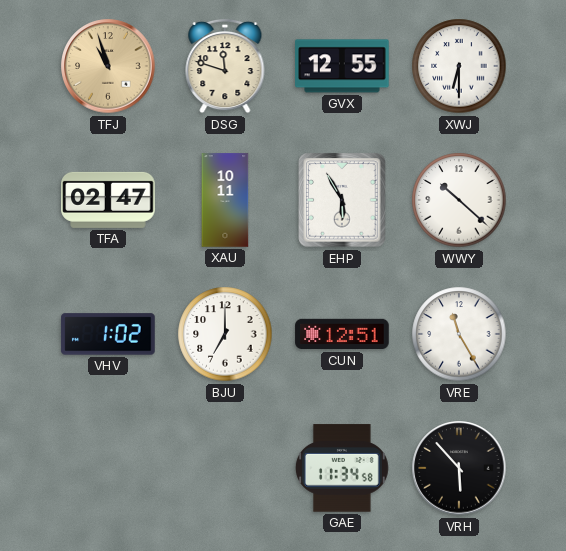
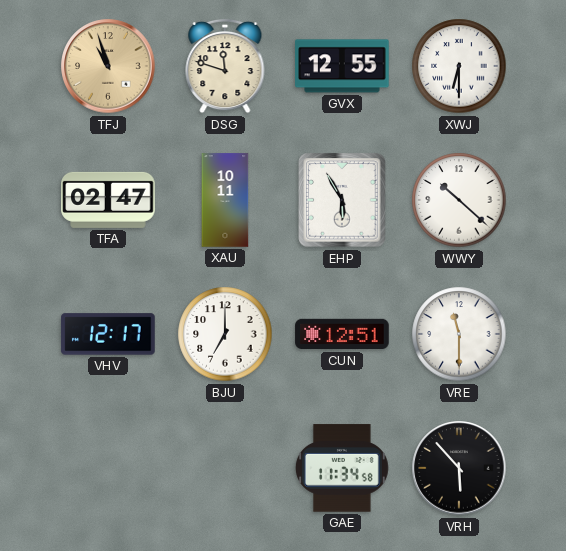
VHV: 1:02 -> 12:17
VRE: 11:25 -> 11:30
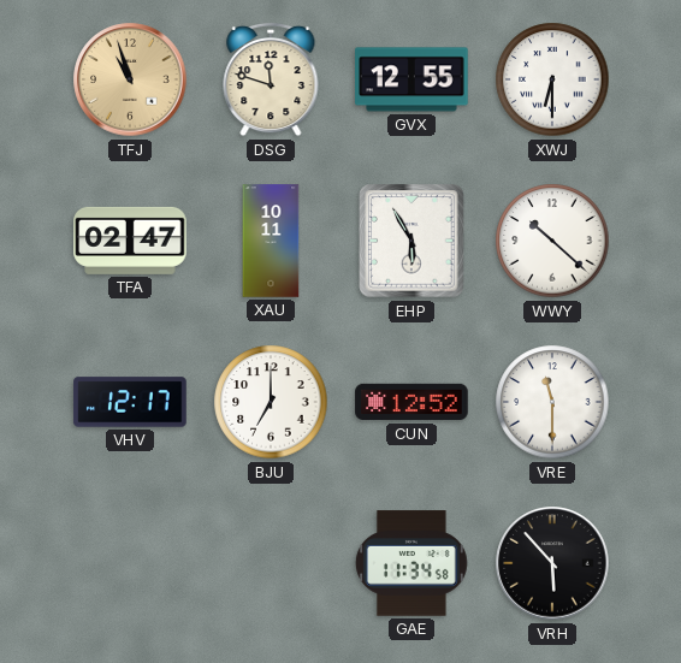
CUN: 12:51 -> 12:52
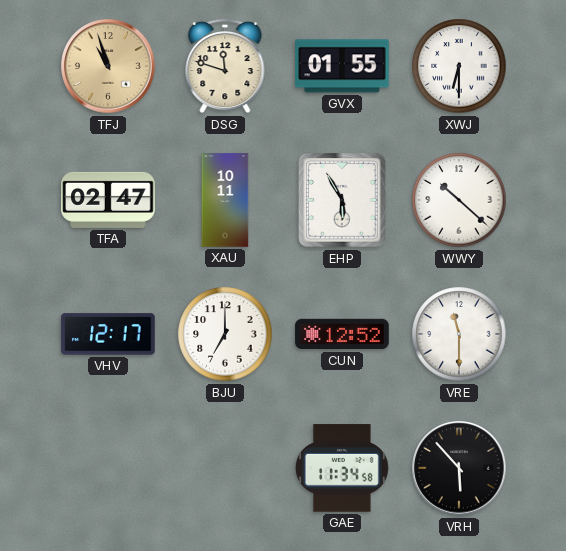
GVX: 12:55 -> 01:55
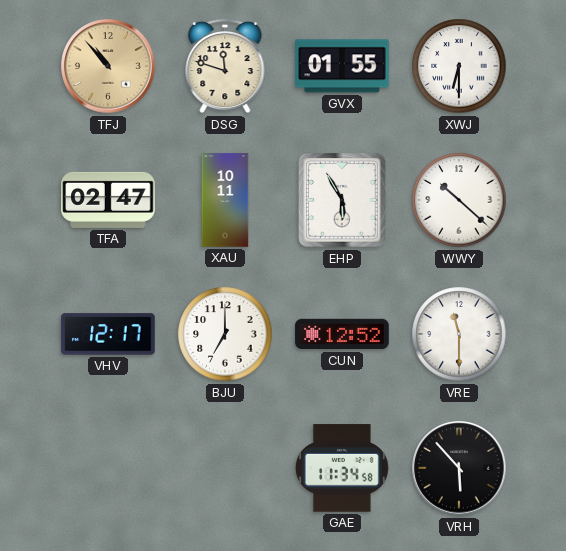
TFJ: 10:57 -> 10:53
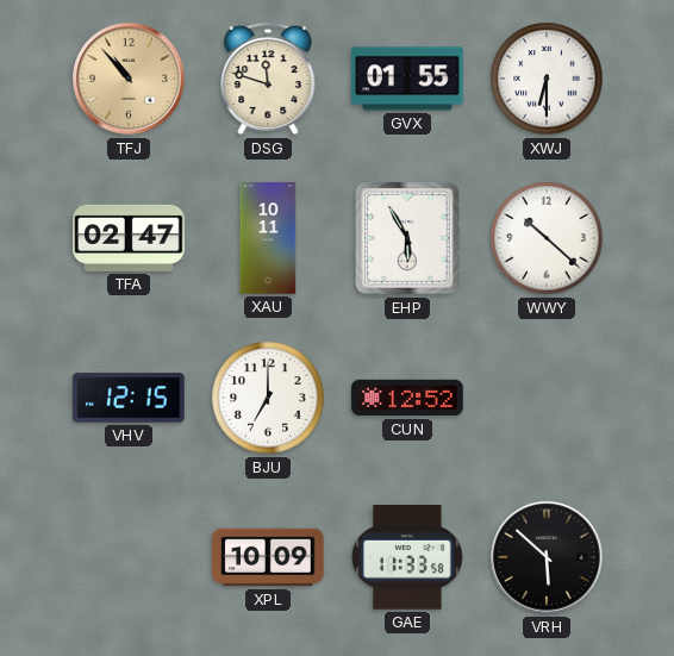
VHV: 12:17 -> 12:15
VRE: 11:30 -> none
XPL: none -> 10:09
GAE: 11:34 -> 11:33
VRH: 5:53 -> 5:52
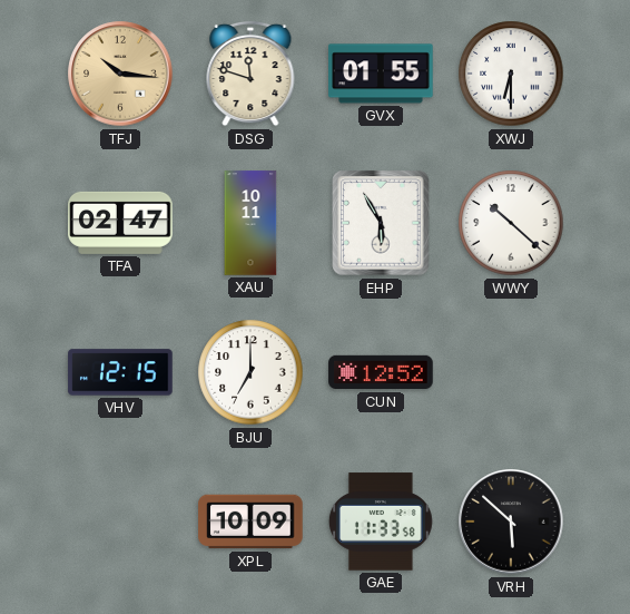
TFJ: 10:53 -> 10:16
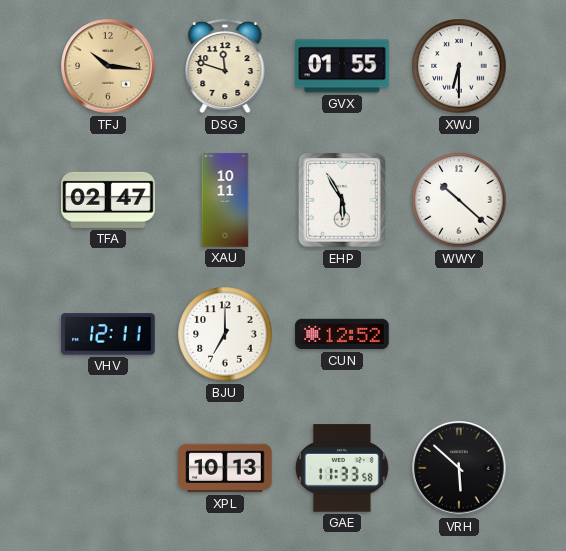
VHV: 12:15 -> 12:11
XPL: 10:09 -> 10:13
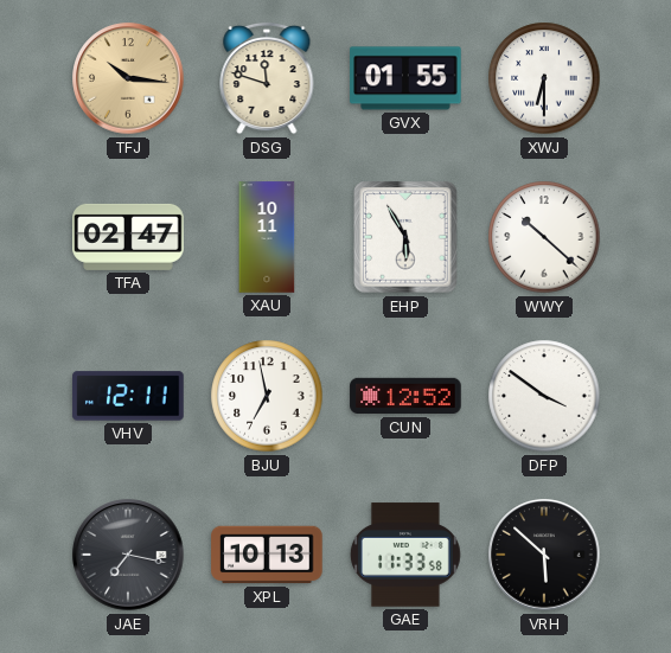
BJU: 7:00 -> 6:58
DFP: none -> 3:51
JAE: none -> 7:17
